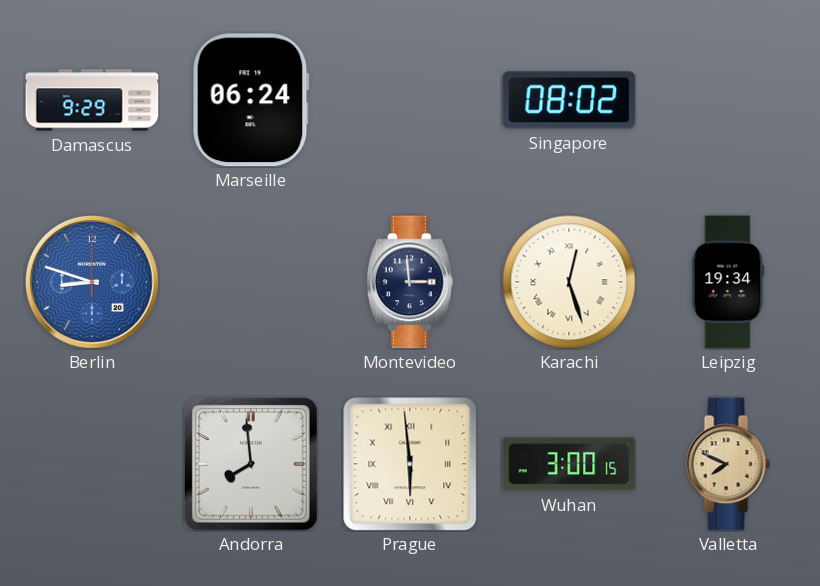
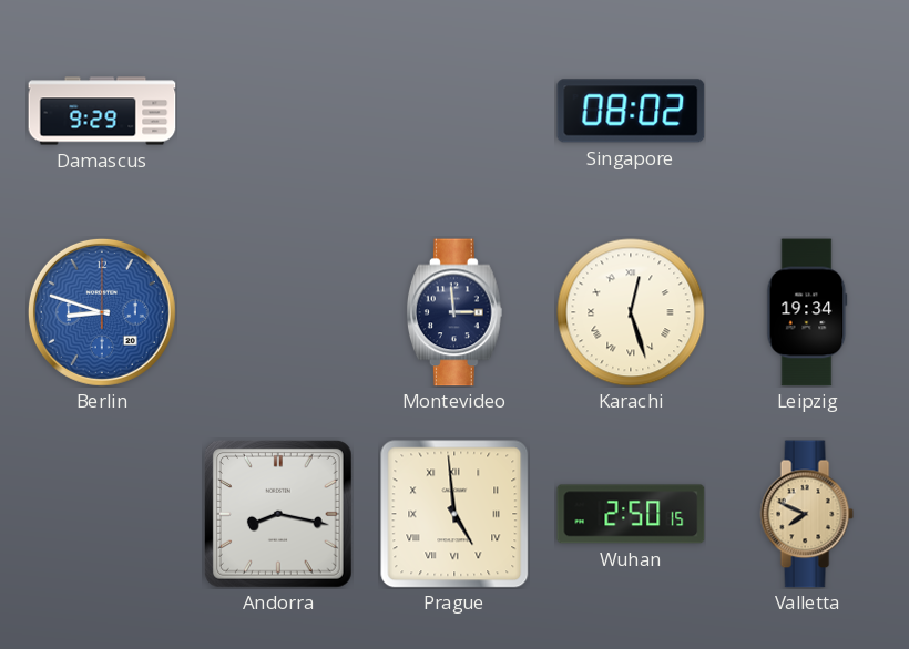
Marseille: 06:24 -> none
Andorra: 7:59 -> 8:17
Prague: 5:59 -> 4:59
Wuhan: 3:00 -> 2:50
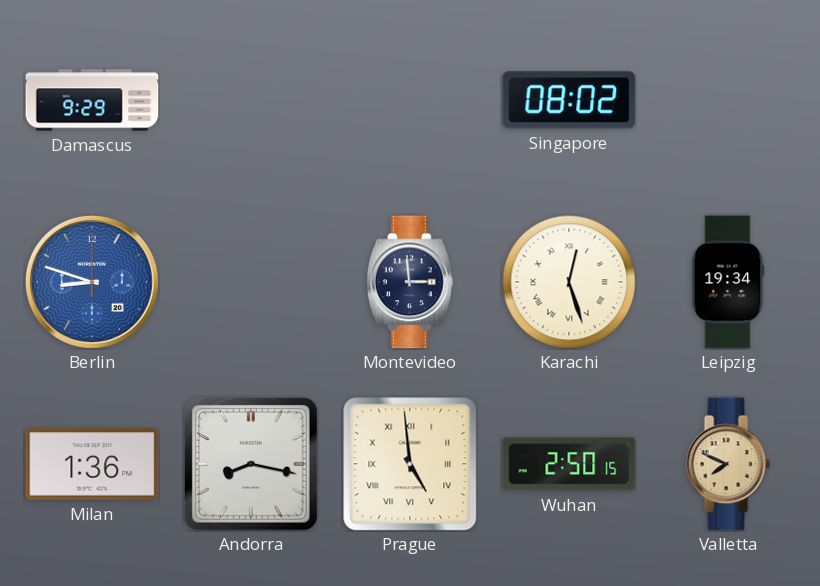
Milan: none -> 1:36
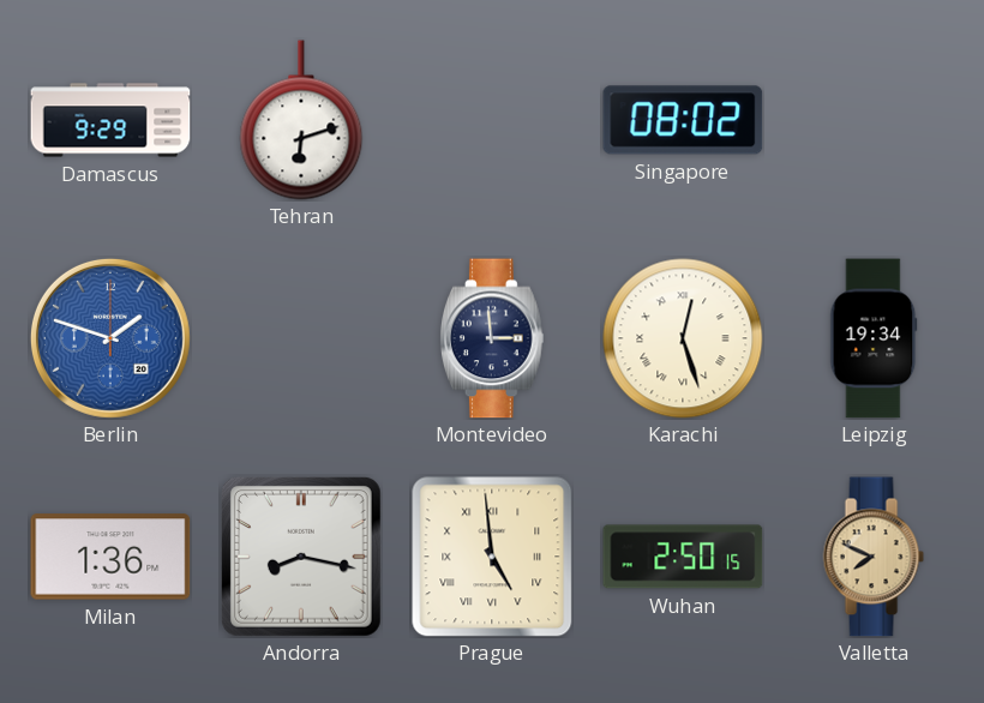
Tehran: none -> 6:12
Berlin: 8:48 -> 1:48
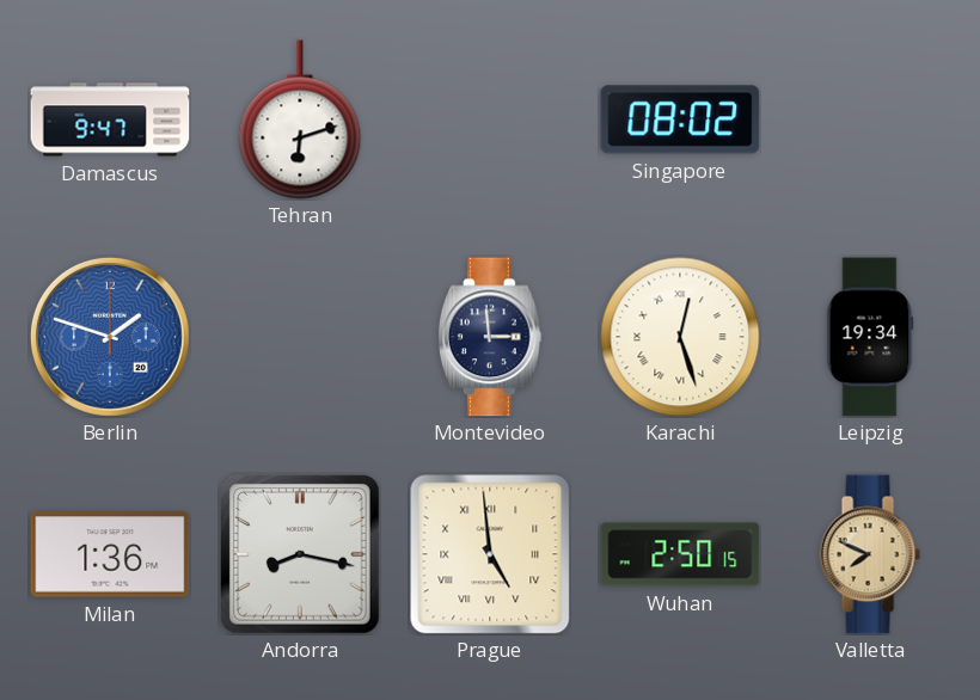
Damascus: 9:29 -> 9:47
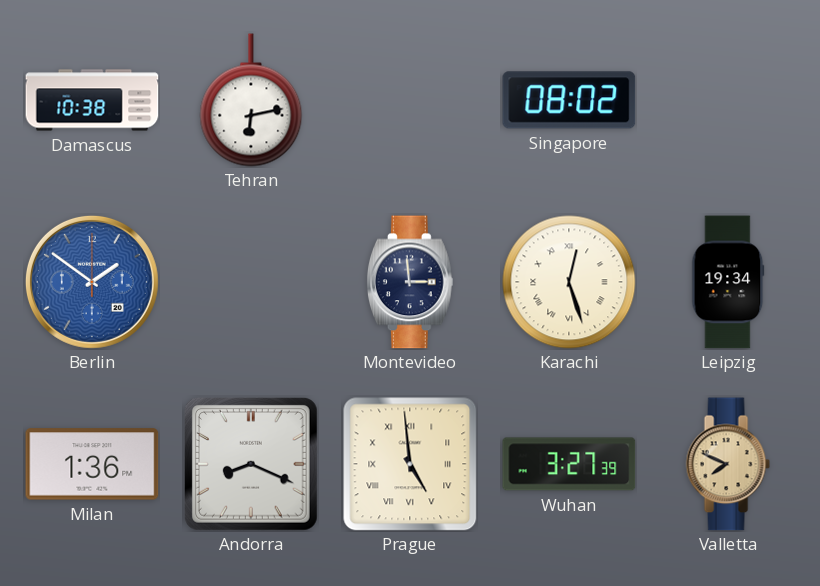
Damascus: 9:47 -> 10:38
Tehran: 6:12 -> 6:13
Berlin: 1:48 -> 1:51
Andorra: 8:17 -> 8:19
Wuhan: 2:50 -> 3:27
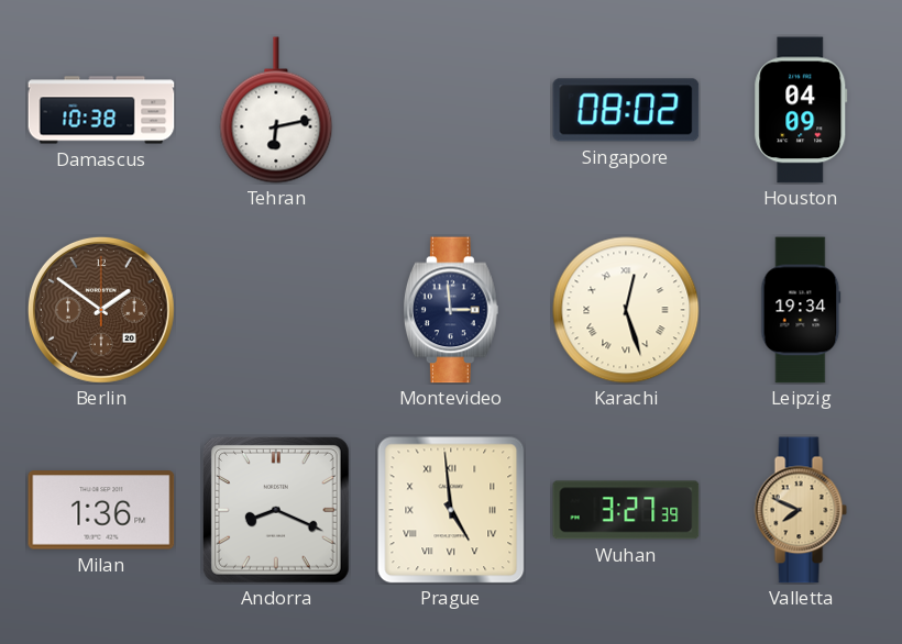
Houston: none -> 04:09
Berlin dial: blue -> brown
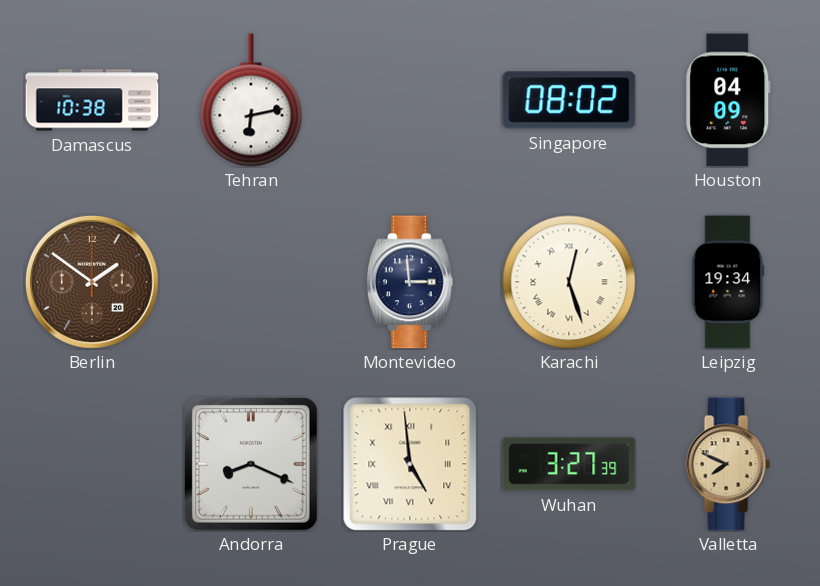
Milan: 1:36 -> none
